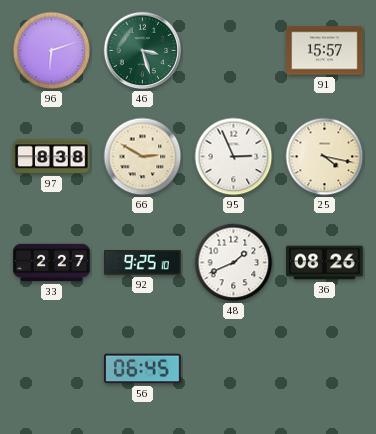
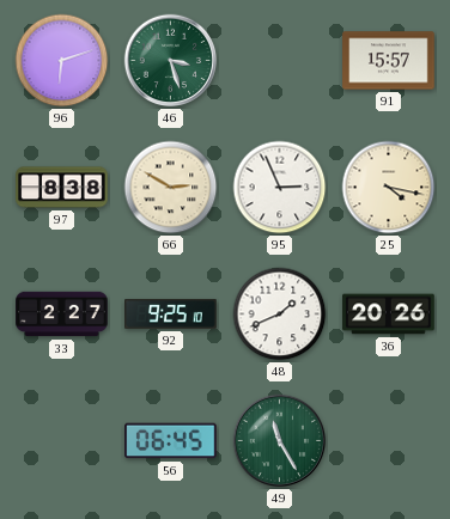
36: 08:26 -> 20:26
49: none -> 11:25
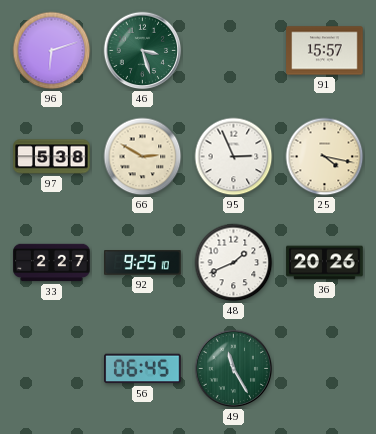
97: 8:38 -> 5:38
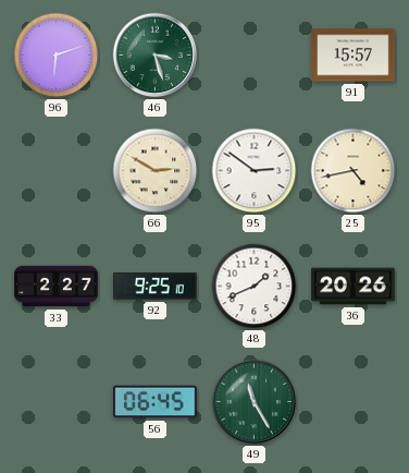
97: 5:38 -> none
95: 2:56 -> 2:51
25: 4:17 -> 4:43
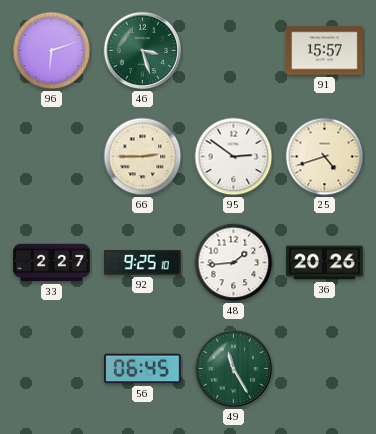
66: 2:50 -> 2:45
25: 4:43 -> 4:42
48: 1:41 -> 1:44
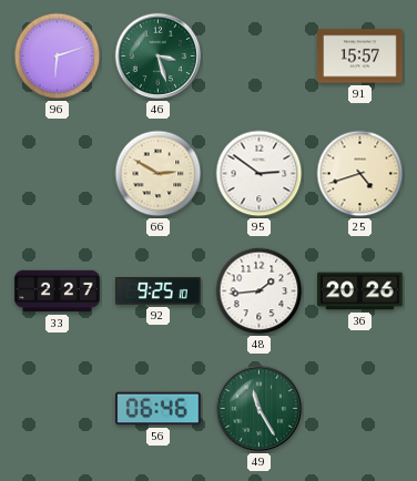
66: 2:45 -> 2:50
56: 06:45 -> 06:46
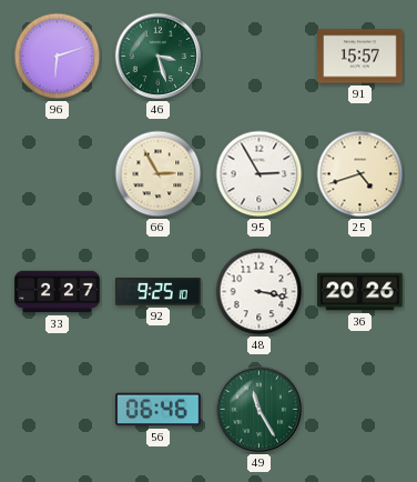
66: 2:50 -> 2:55
95: 2:51 -> 2:55
48: 1:44 -> 3:17
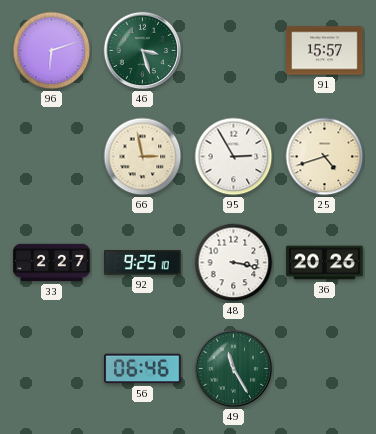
66: 2:55 -> 2:58
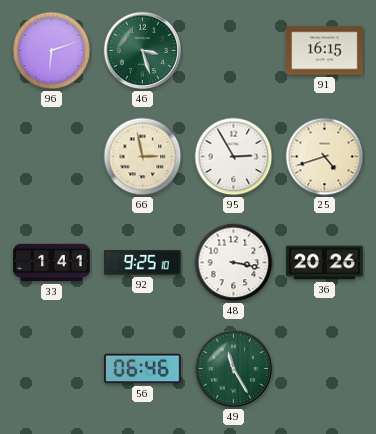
91: 15:57 -> 16:15
33: 2:27 -> 1:41
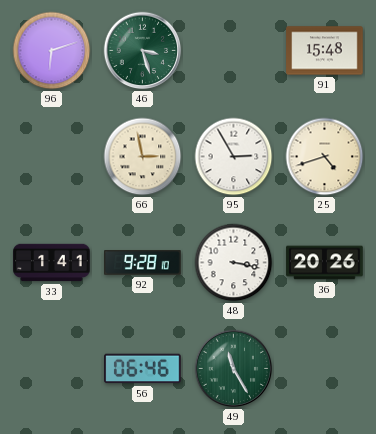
91: 16:15 -> 15:48
92: 9:25 -> 9:28
